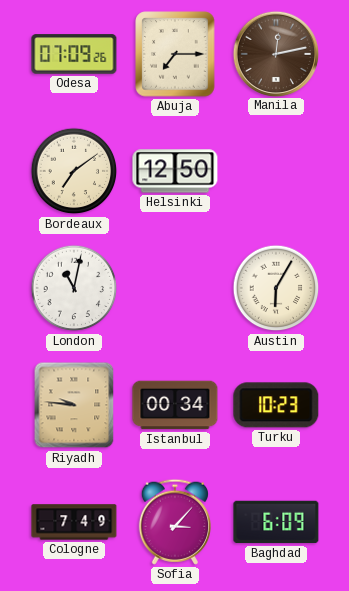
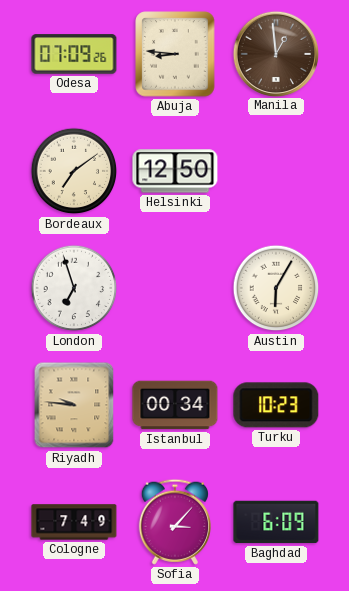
Abuja: 7:15 -> 8:46
Manila: 12:13 -> 12:59
London: 11:02 -> 6:57
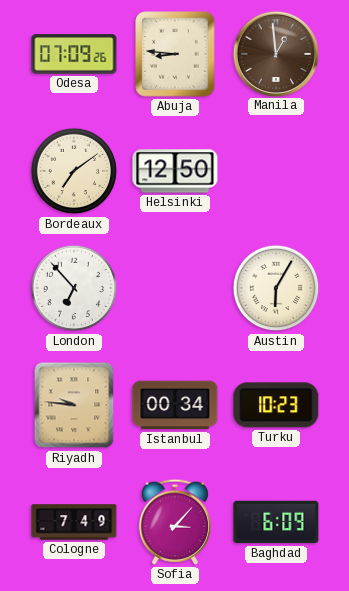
London: 6:57 -> 6:53
